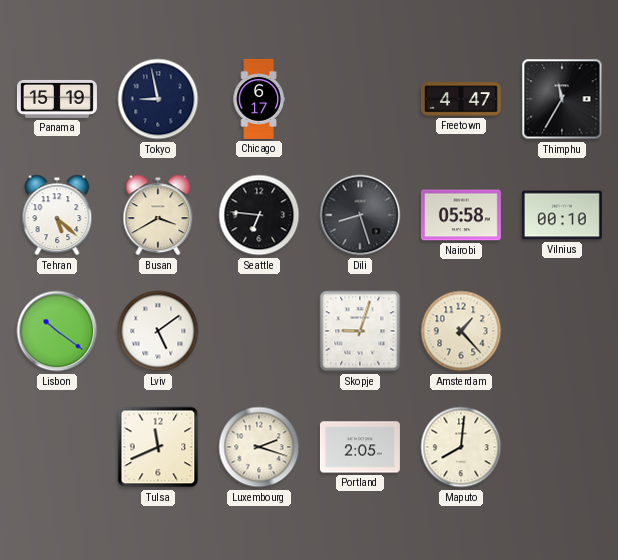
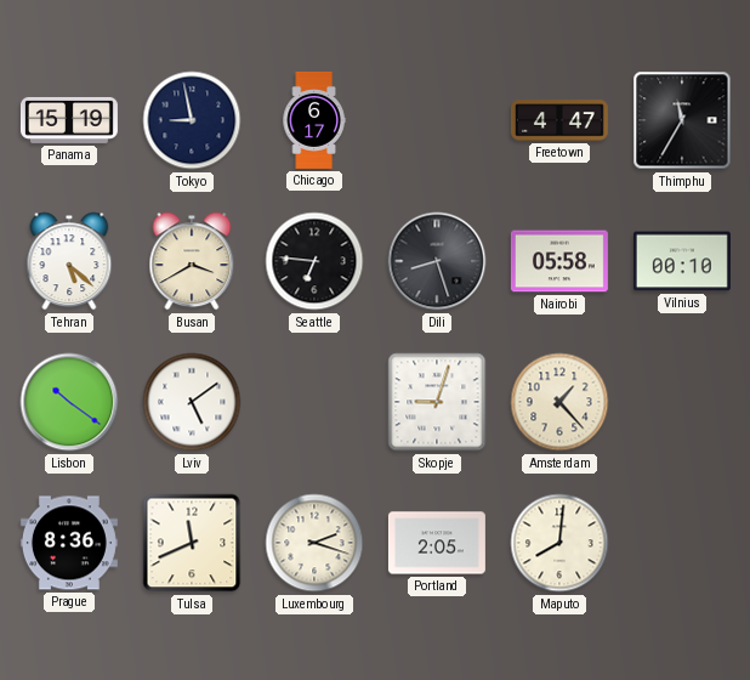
Prague: none -> 8:36
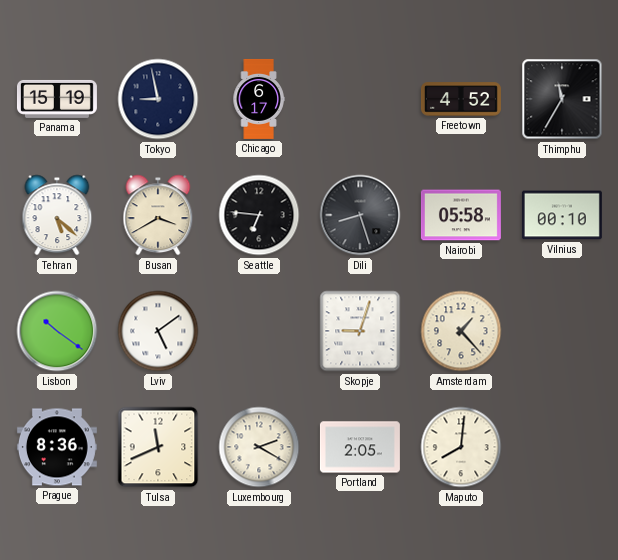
Freetown: 4:47 -> 4:52
Luxembourg: 2:18 -> 2:20
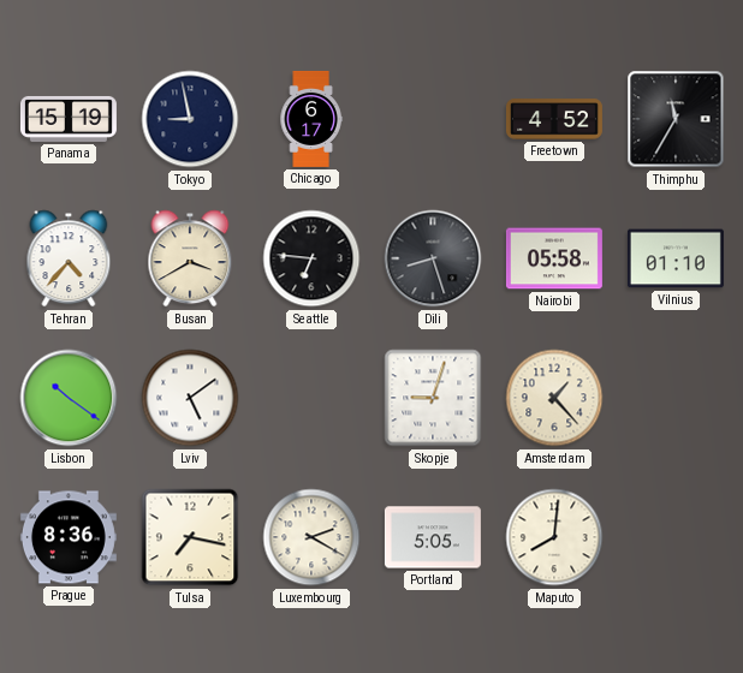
Tehran: 5:22 -> 4:37
Vilnius: 00:10 -> 01:10
Tulsa: 11:41 -> 7:17
Portland: 2:05 -> 5:05
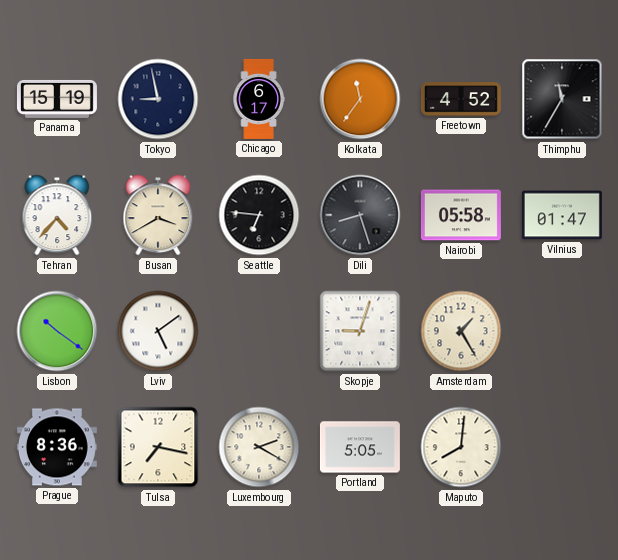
Kolkata: none -> 11:36
Vilnius: 01:10 -> 01:47
Amsterdam: 1:23 -> 1:25
